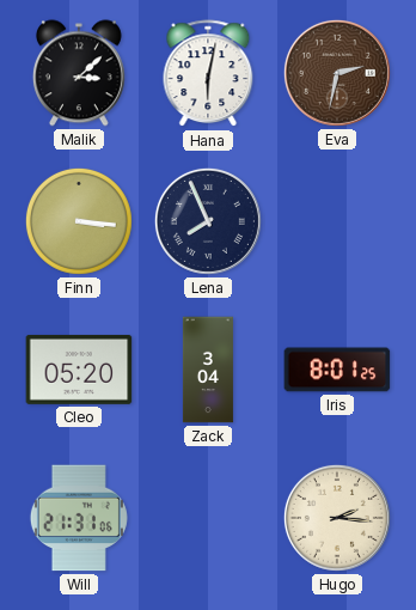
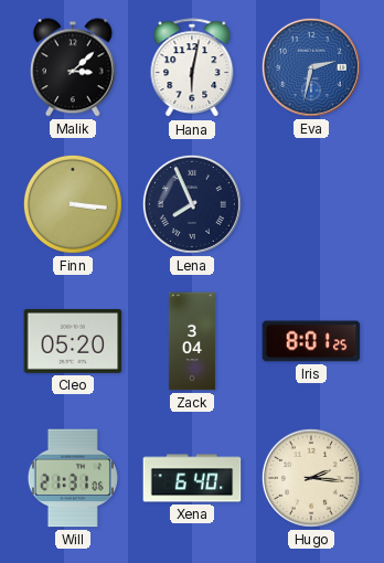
Eva dial: brown -> blue
Xena: none -> 6:40
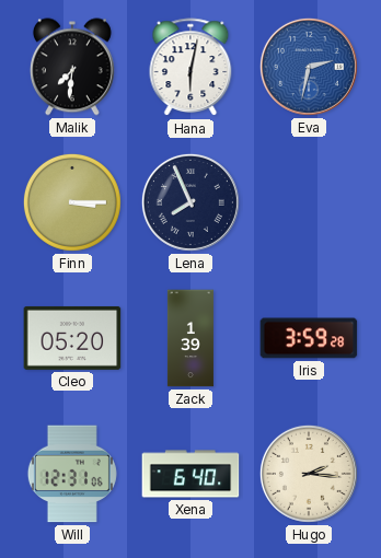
Malik: 3:08 -> 7:31
Finn: 3:16 -> 3:15
Zack: 3:04 -> 1:39
Iris: 8:01 -> 3:59
Will: 21:31 -> 12:31
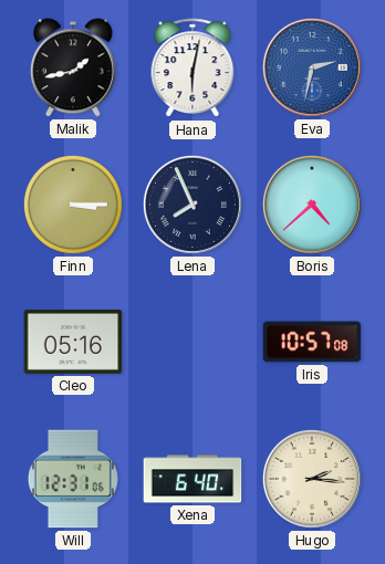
Malik: 7:31 -> 1:43
Boris: none -> 4:38
Cleo: 05:20 -> 05:16
Zack: 1:39 -> none
Iris: 3:59 -> 10:57
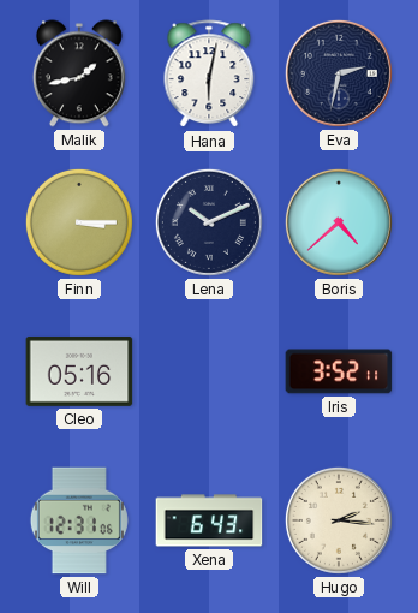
Eva dial: blue -> navy
Lena: 7:56 -> 10:11
Iris: 10:57 -> 3:52
Xena: 6:40 -> 6:43
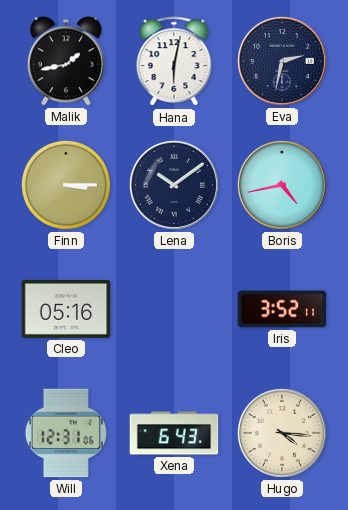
Lena: 10:11 -> 10:09
Boris: 4:38 -> 4:43
Hugo: 2:16 -> 4:16
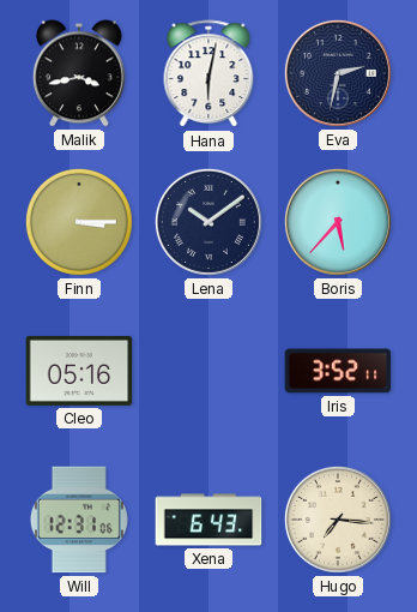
Malik: 1:43 -> 3:43
Boris: 4:43 -> 5:37
Hugo: 4:16 -> 7:16
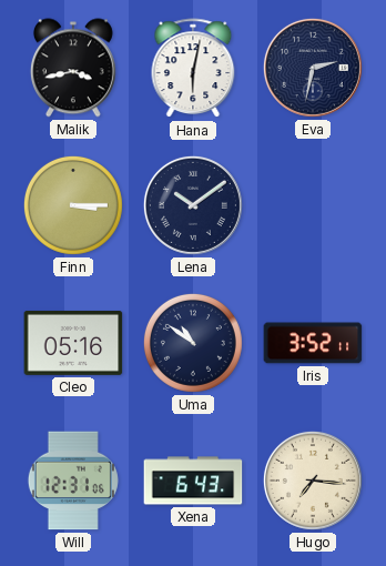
Boris: 5:37 -> none
Uma: none -> 10:51
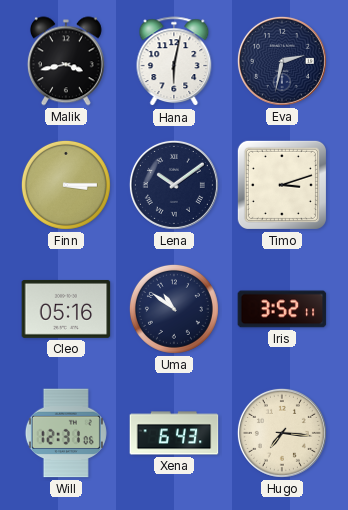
Timo: none -> 3:12
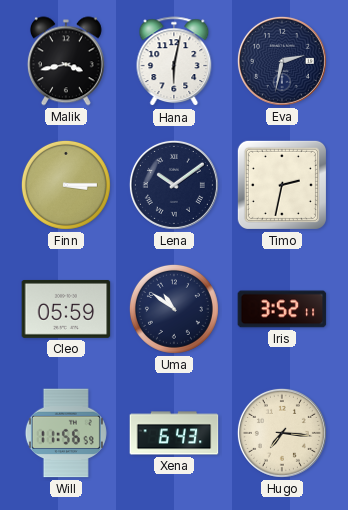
Timo: 3:12 -> 2:32
Cleo: 05:16 -> 05:59
Will: 12:31 -> 11:56
